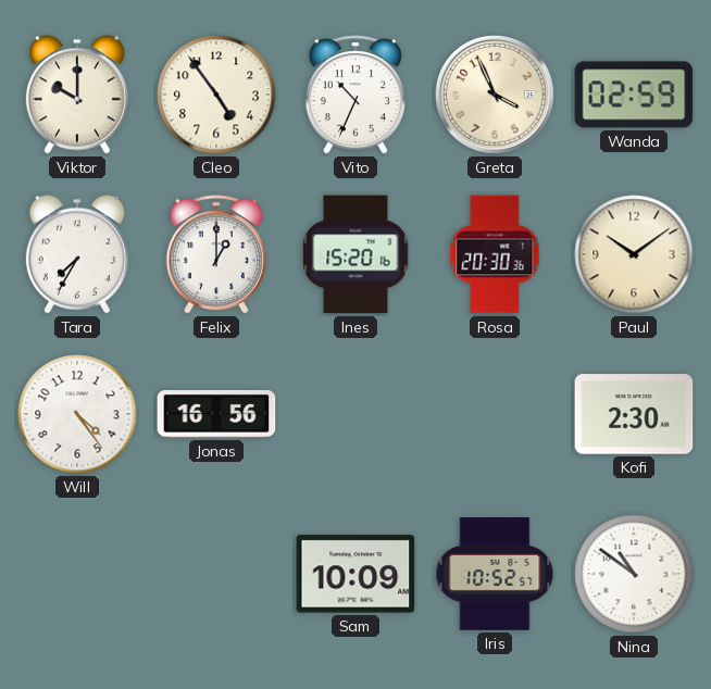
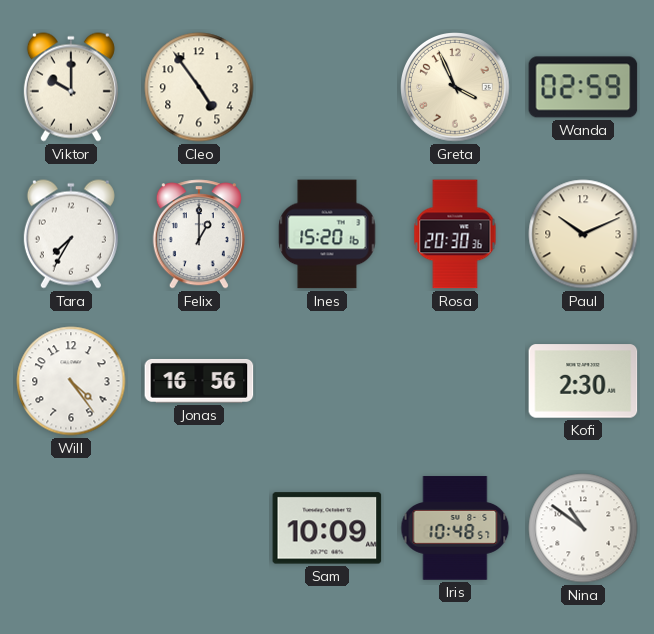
Vito: 10:34 -> none
Paul: 10:09 -> 10:11
Iris: 10:52 -> 10:48
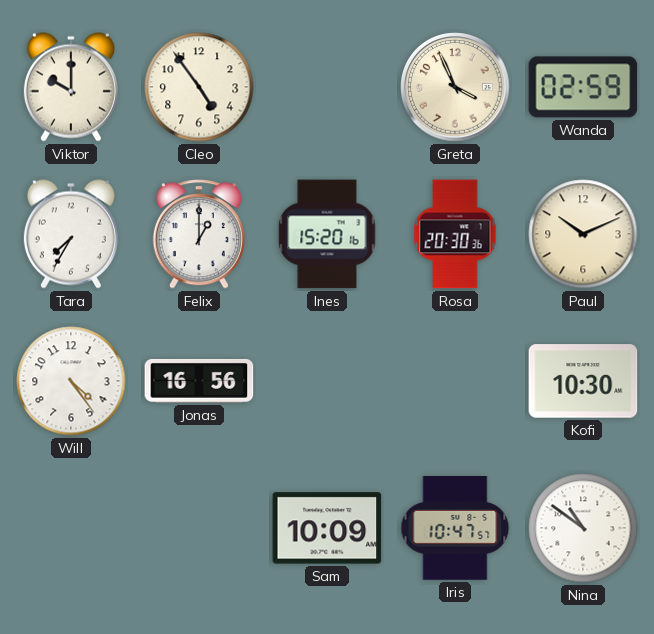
Kofi: 2:30 -> 10:30
Iris: 10:48 -> 10:47
